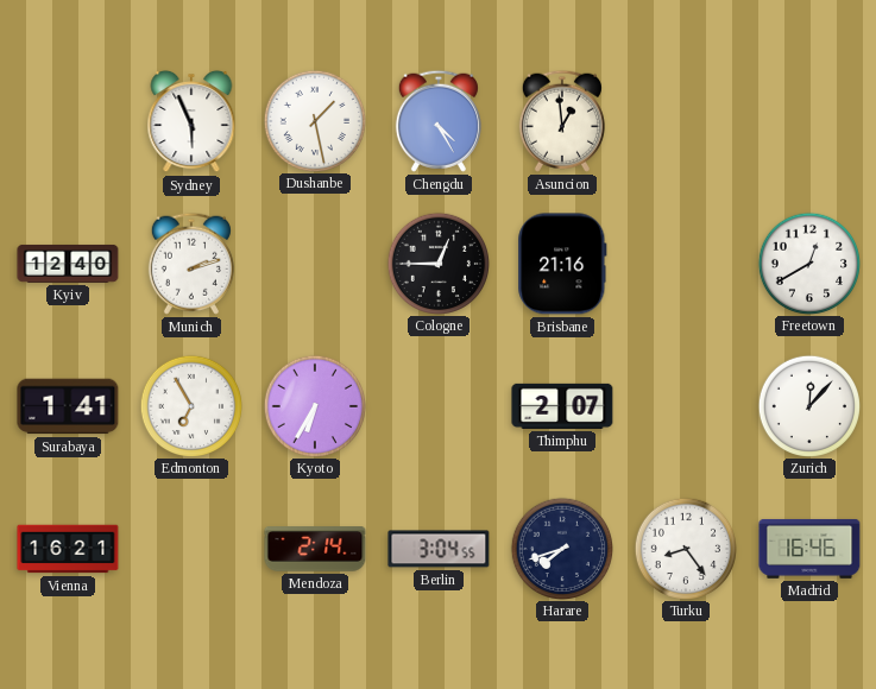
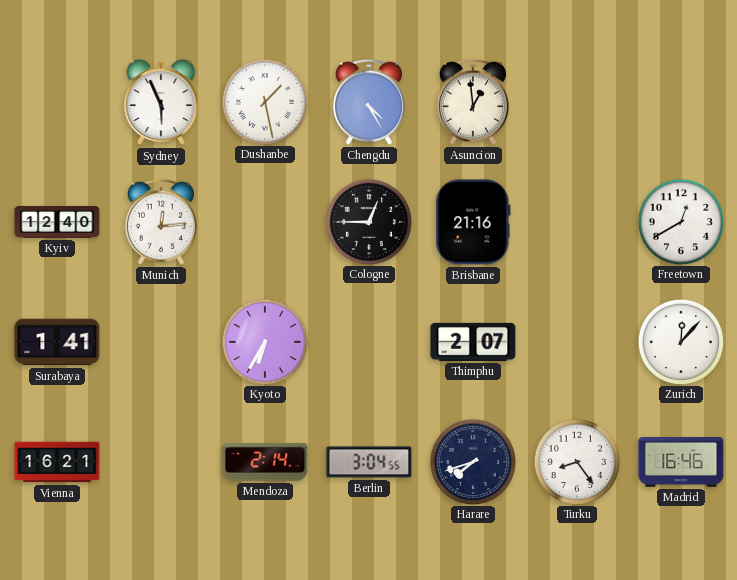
Munich: 2:12 -> 12:14
Edmonton: 6:55 -> none
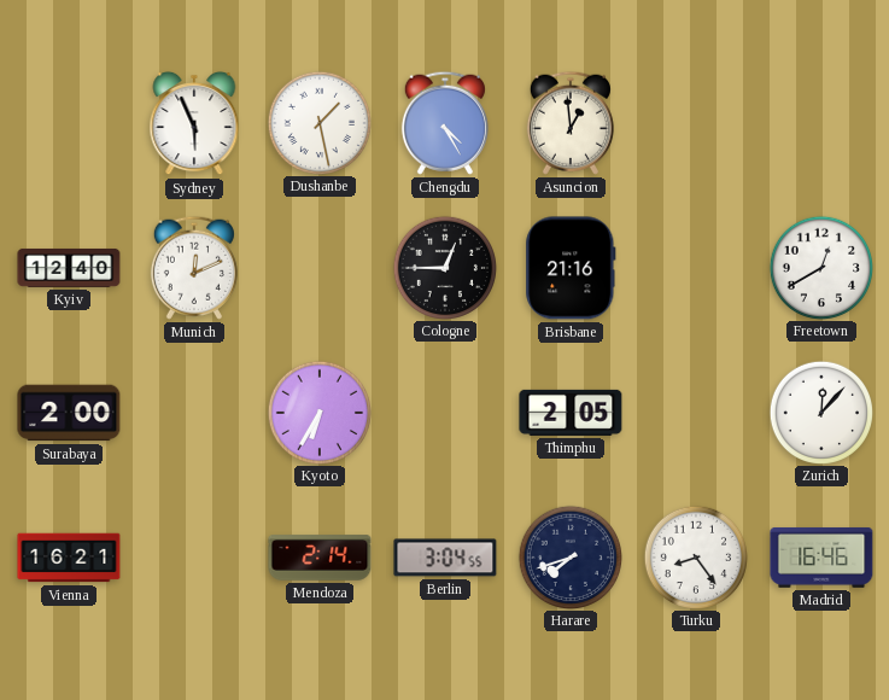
Munich: 12:14 -> 12:11
Surabaya: 1:41 -> 2:00
Thimphu: 2:07 -> 2:05
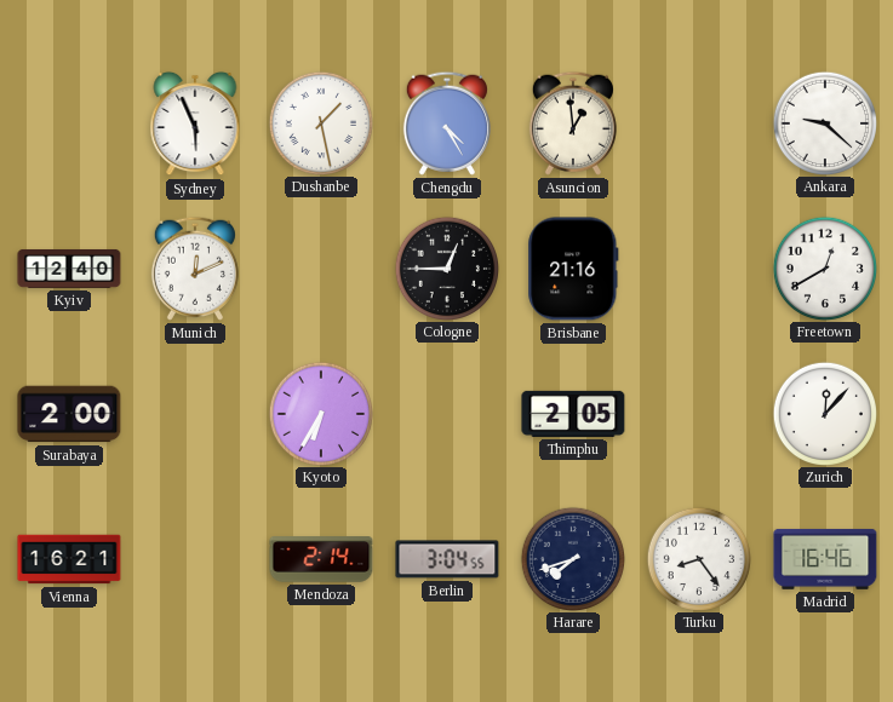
Ankara: none -> 9:22
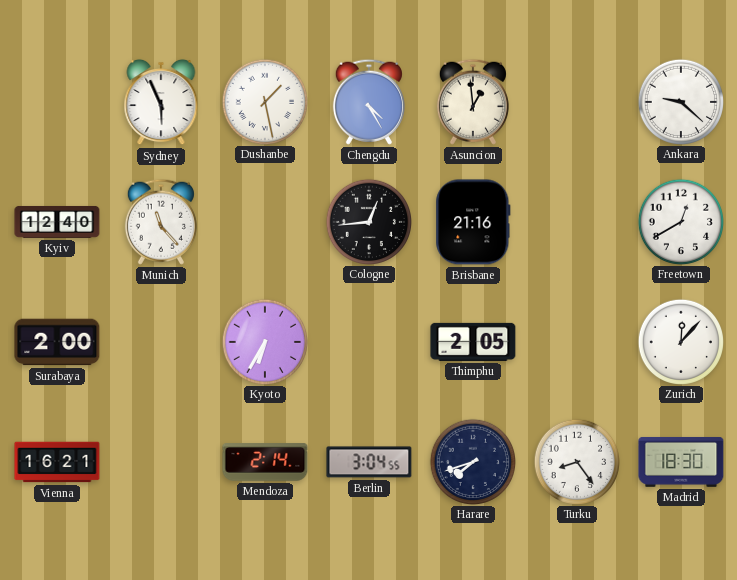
Munich: 12:11 -> 11:23
Cologne: 12:45 -> 12:44
Madrid: 16:46 -> 18:30
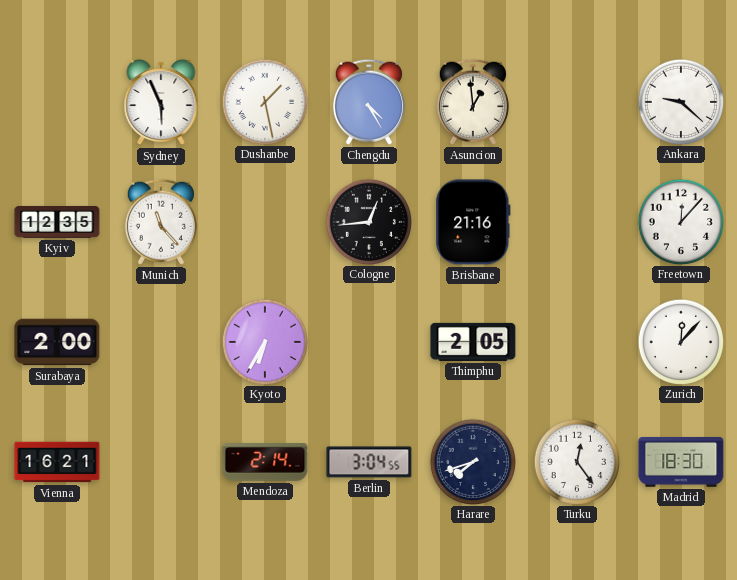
Kyiv: 12:40 -> 12:35
Freetown: 12:40 -> 12:07
Turku: 8:24 -> 12:24
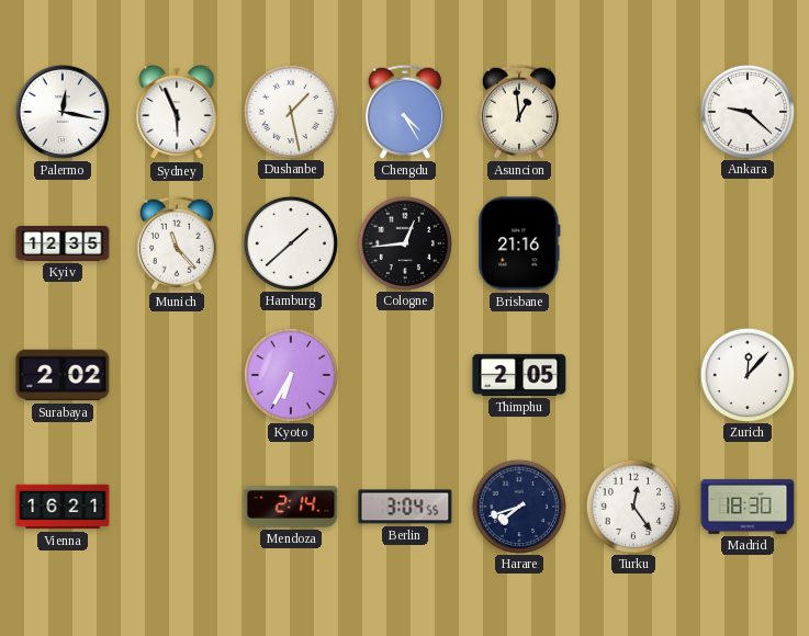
Palermo: none -> 12:17
Hamburg: none -> 1:38
Freetown: 12:07 -> none
Surabaya: 2:00 -> 2:02
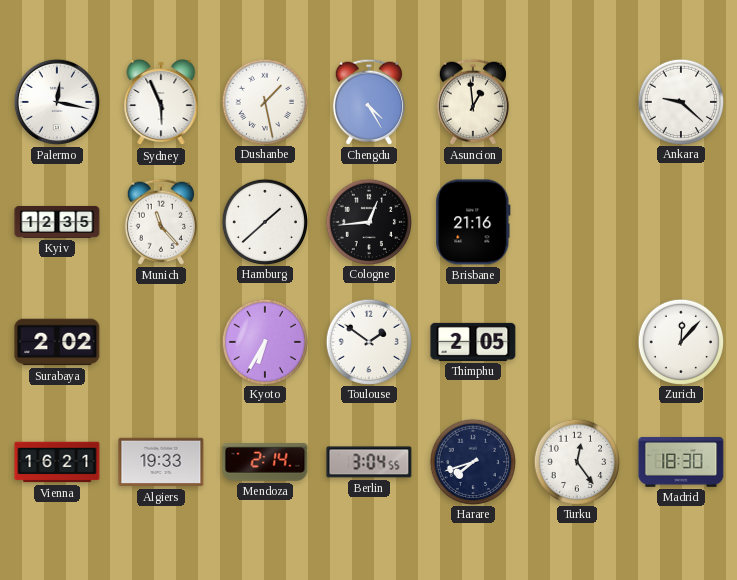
Toulouse: none -> 1:51
Algiers: none -> 19:33
